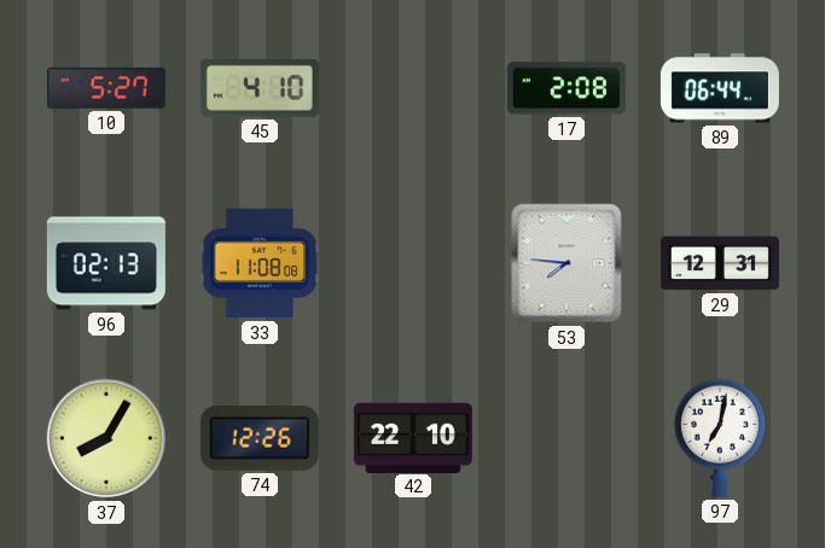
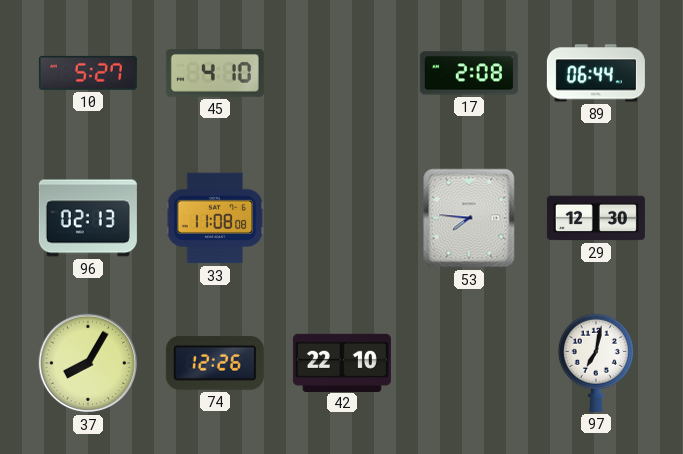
29: 12:31 -> 12:30
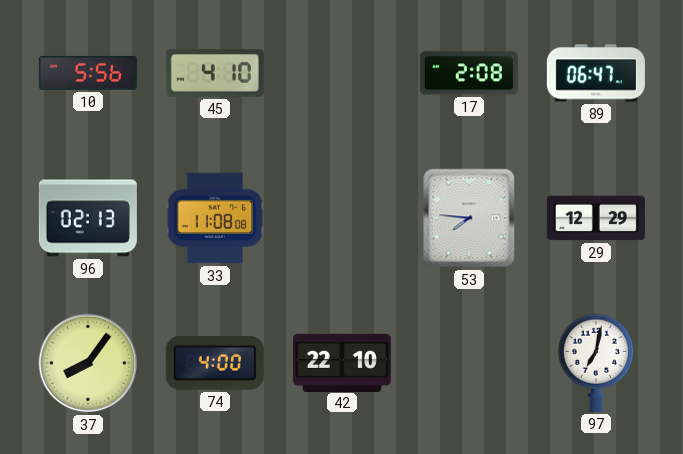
10: 5:27 -> 5:56
89: 06:44 -> 06:47
29: 12:30 -> 12:29
37: 8:05 -> 8:06
74: 12:26 -> 4:00
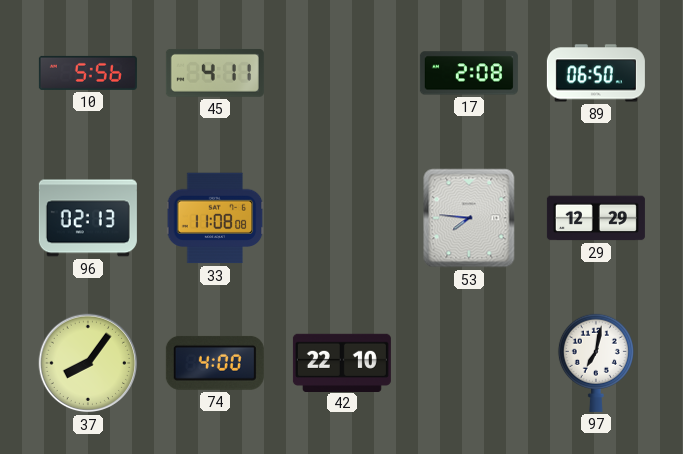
45: 4:10 -> 4:11
89: 06:47 -> 06:50
